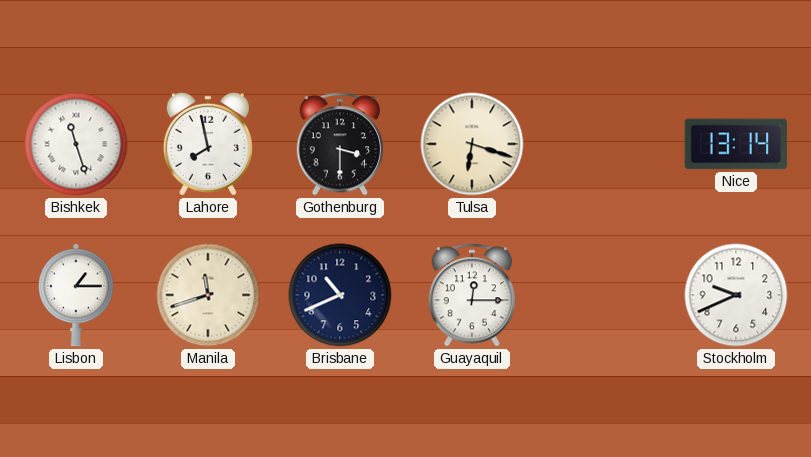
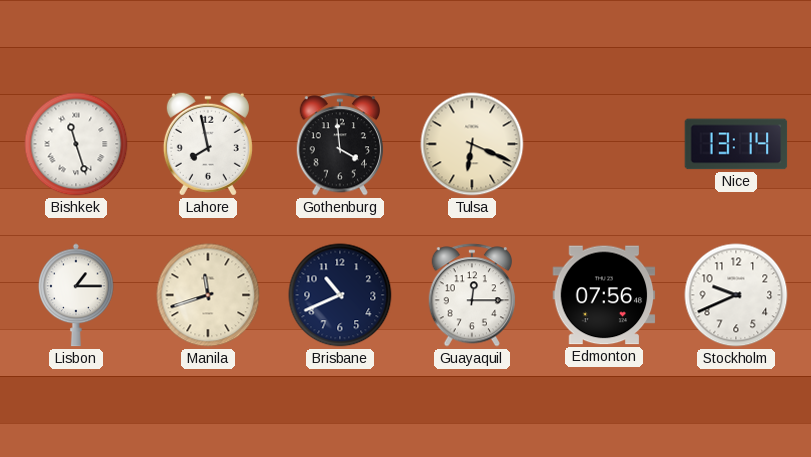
Gothenburg: 3:30 -> 3:59
Tulsa: 6:18 -> 6:19
Edmonton: none -> 07:56
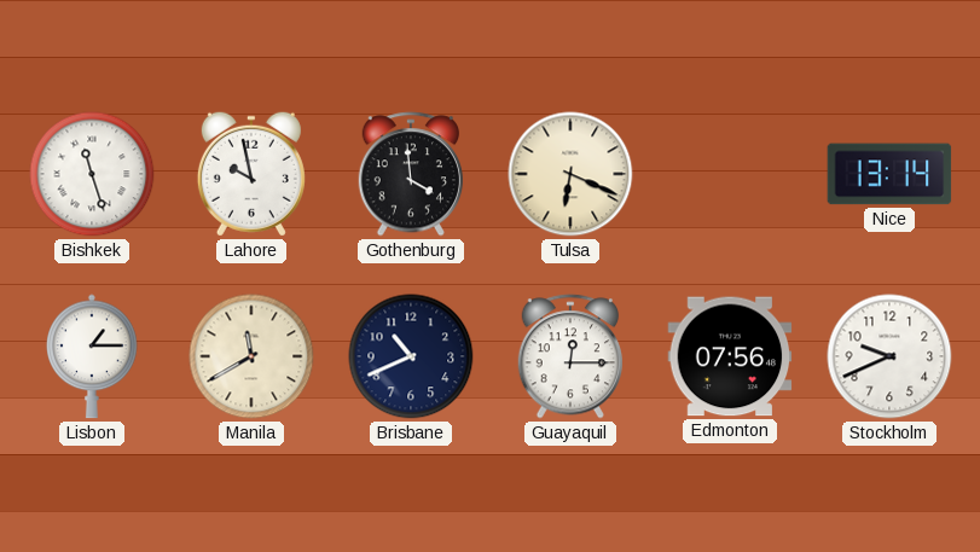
Lahore: 7:58 -> 9:58
Manila: 11:42 -> 11:40
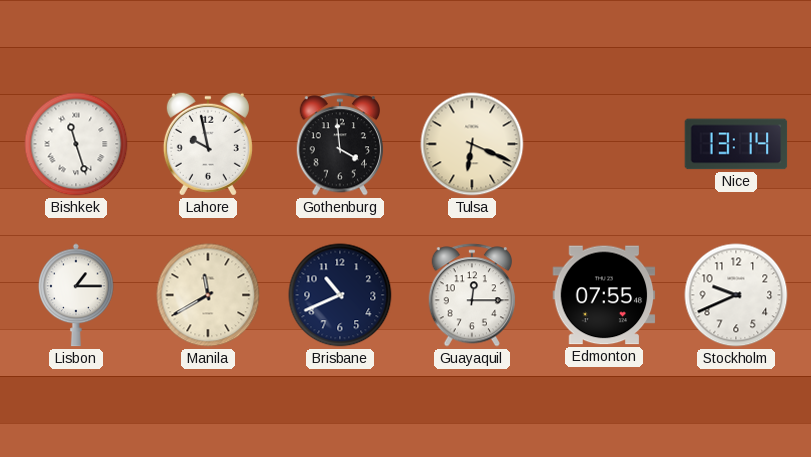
Edmonton: 07:56 -> 07:55
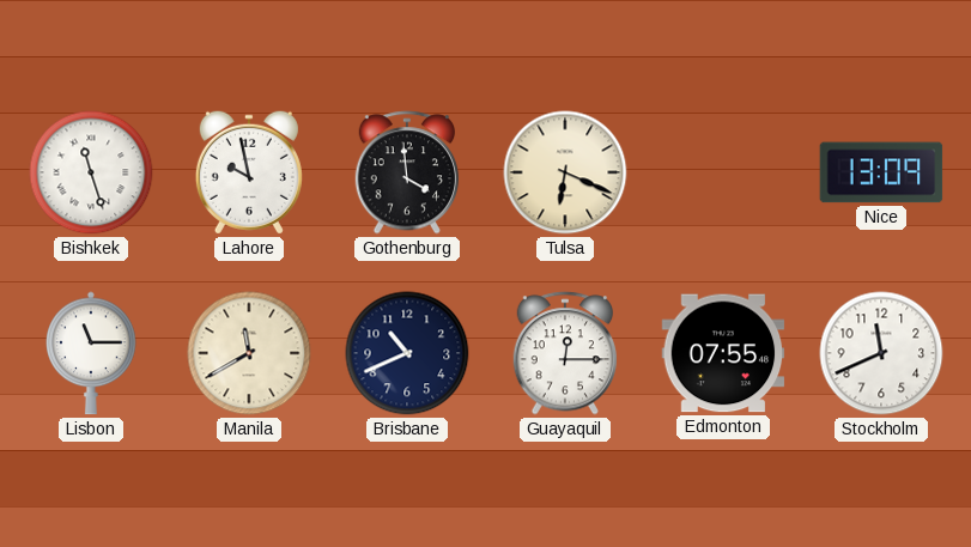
Nice: 13:14 -> 13:09
Lisbon: 1:15 -> 11:15
Stockholm: 9:41 -> 11:41
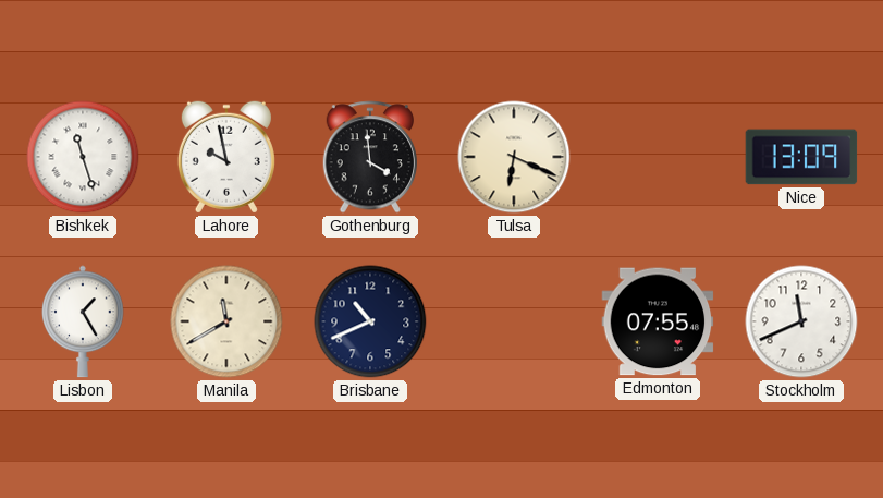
Lisbon: 11:15 -> 1:25
Guayaquil: 12:15 -> none
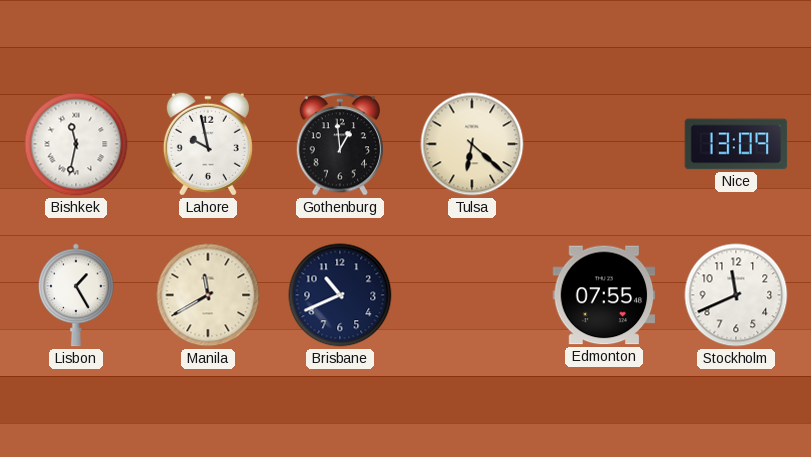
Bishkek: 11:27 -> 11:32
Gothenburg: 3:59 -> 12:59
Tulsa: 6:19 -> 6:22
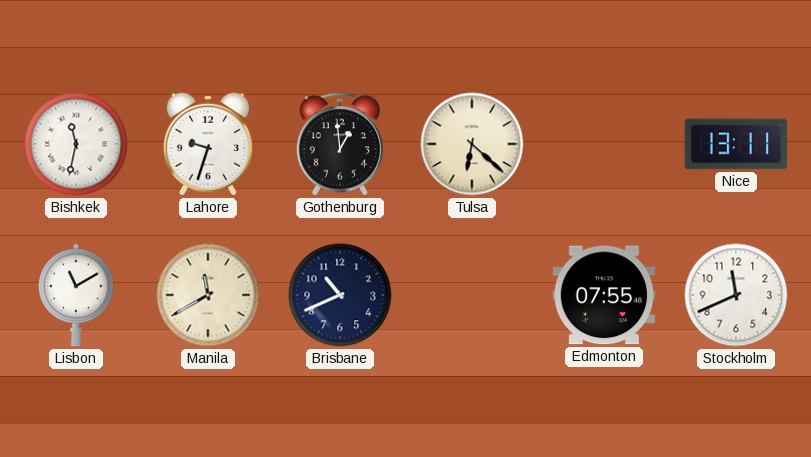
Lahore: 9:58 -> 9:33
Nice: 13:09 -> 13:11
Lisbon: 1:25 -> 11:10
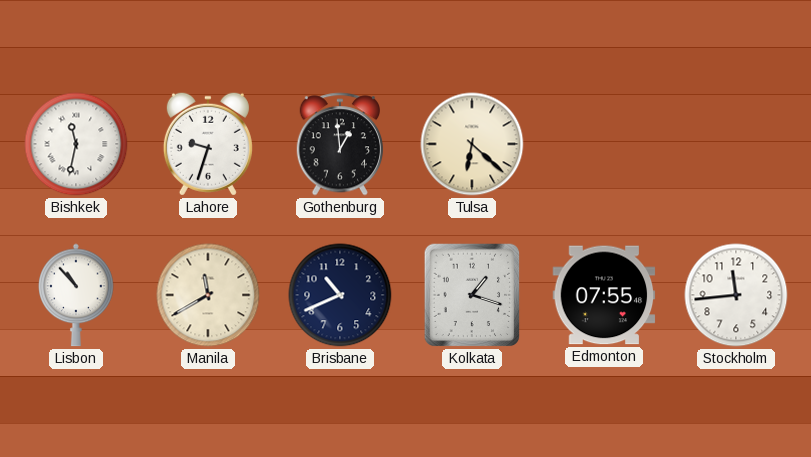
Nice: 13:11 -> none
Lisbon: 11:10 -> 10:53
Kolkata: none -> 1:18
Stockholm: 11:41 -> 11:44
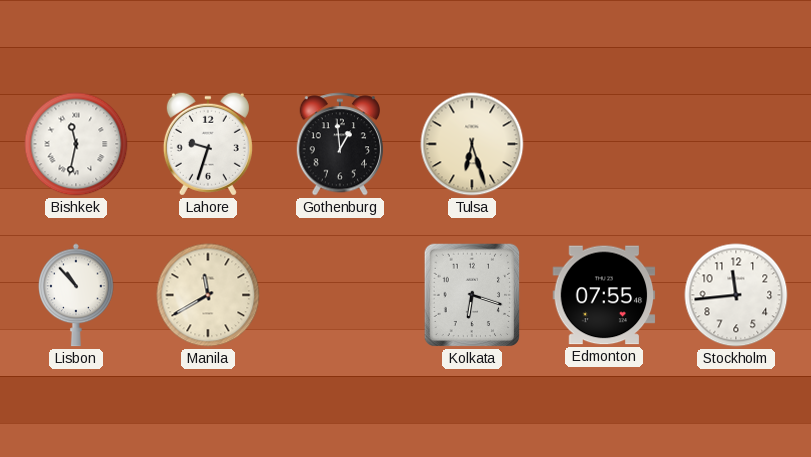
Tulsa: 6:22 -> 6:27
Brisbane: 10:41 -> none
Kolkata: 1:18 -> 6:18
